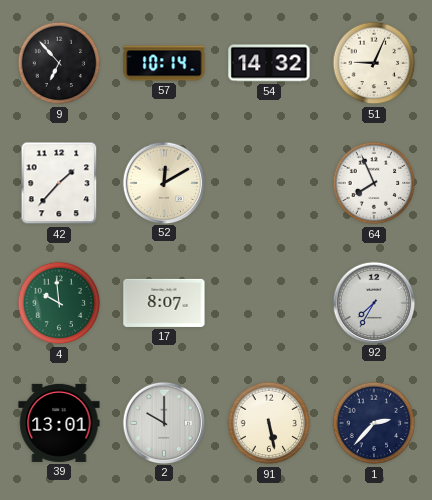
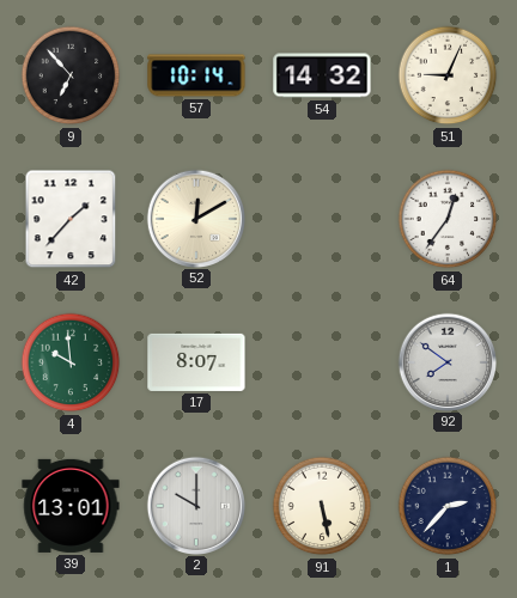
64: 7:56 -> 12:36
92: 7:35 -> 7:51
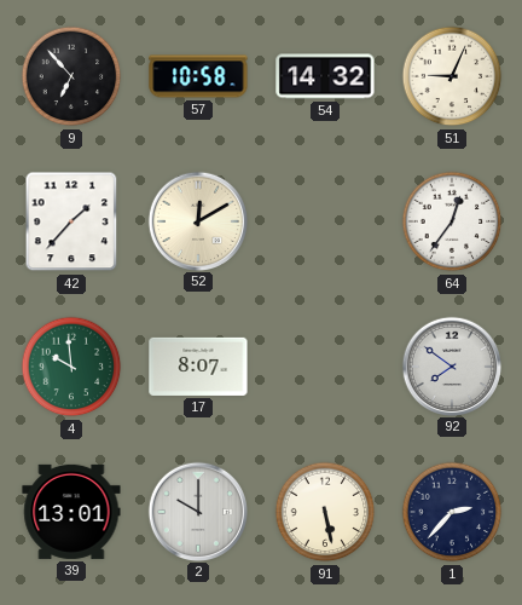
57: 10:14 -> 10:58
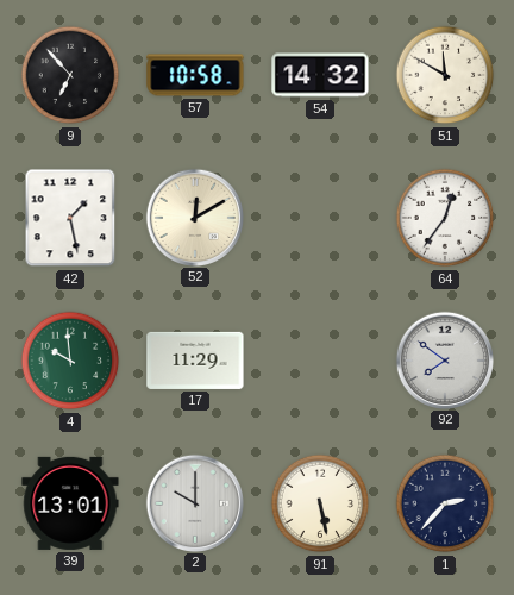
51: 9:04 -> 11:50
42: 1:37 -> 1:28
17: 8:07 -> 11:29
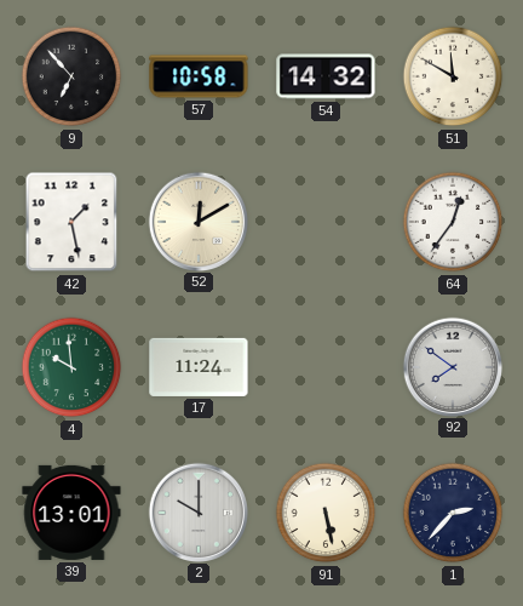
17: 11:29 -> 11:24
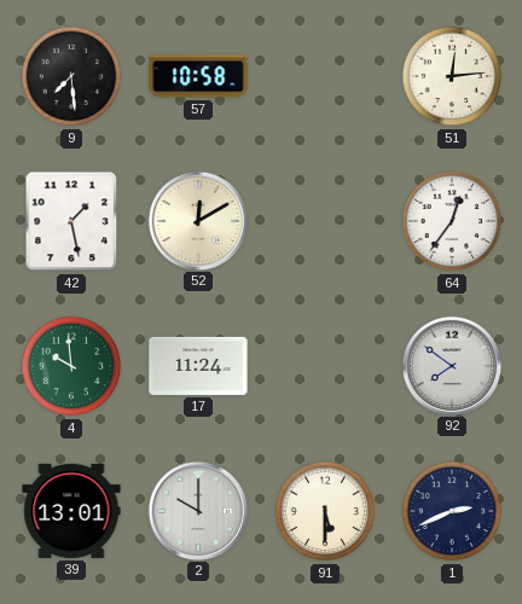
9: 6:53 -> 7:29
54: 14:32 -> none
51: 11:50 -> 12:14
91: 5:28 -> 5:30
1: 2:37 -> 2:41
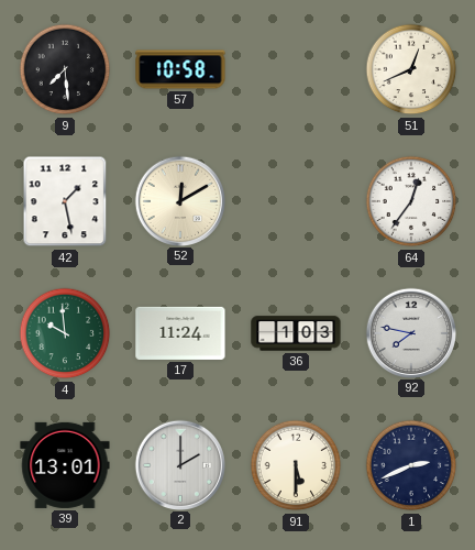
51: 12:14 -> 12:41
36: none -> 1:03
92: 7:51 -> 7:47
2: 10:00 -> 2:00
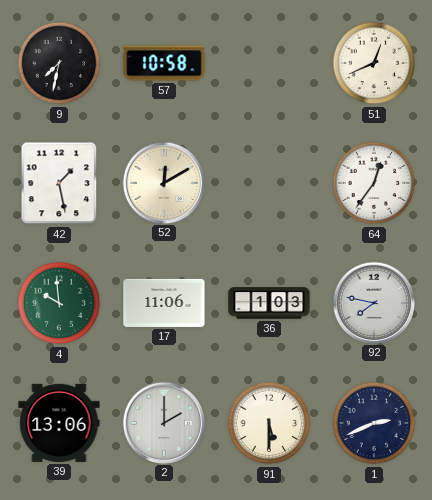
9: 7:29 -> 7:32
17: 11:24 -> 11:06
39: 13:01 -> 13:06
